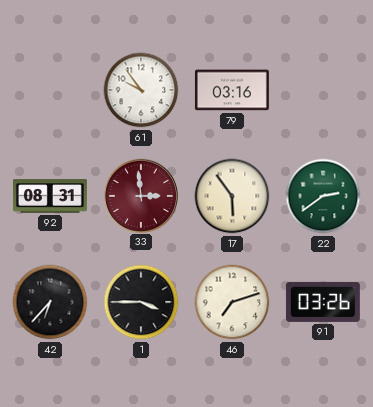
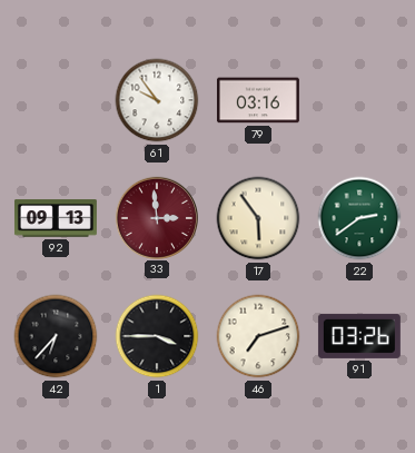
92: 08:31 -> 09:13
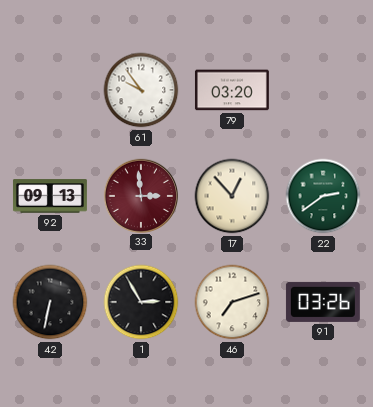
79: 03:16 -> 03:20
17: 5:54 -> 12:53
42: 6:37 -> 6:32
1: 3:45 -> 2:55
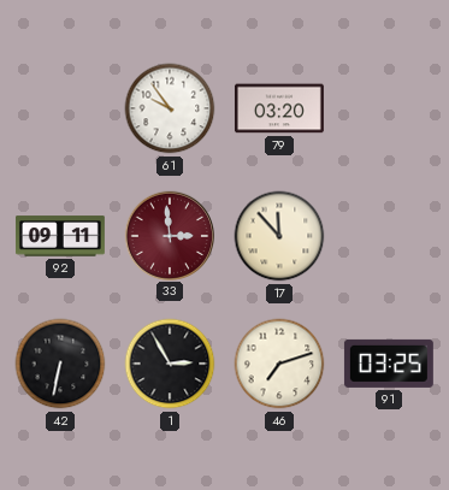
92: 09:13 -> 09:11
17: 12:53 -> 11:53
22: 2:39 -> none
91: 03:26 -> 03:25
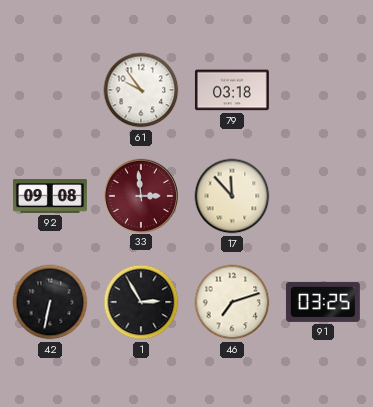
79: 03:20 -> 03:18
92: 09:11 -> 09:08
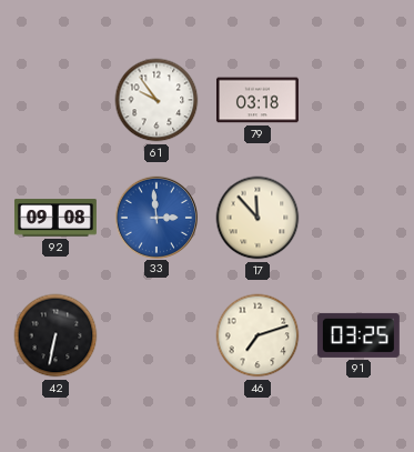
33 dial: burgundy -> blue
1: 2:55 -> none
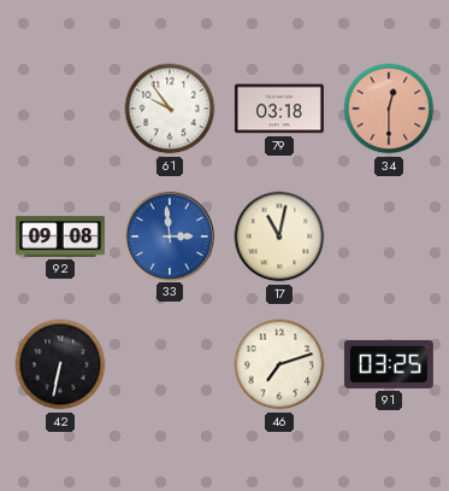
34: none -> 12:30
17: 11:53 -> 11:02
